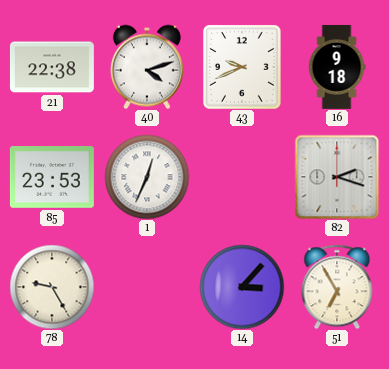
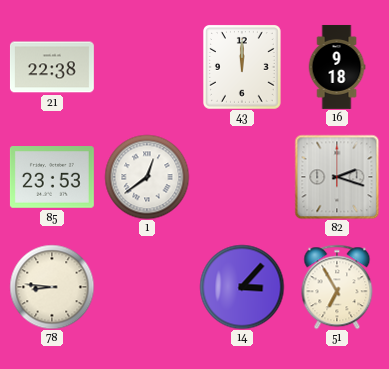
40: 4:12 -> none
43: 9:41 -> 12:00
1: 12:34 -> 12:39
78: 9:25 -> 8:46
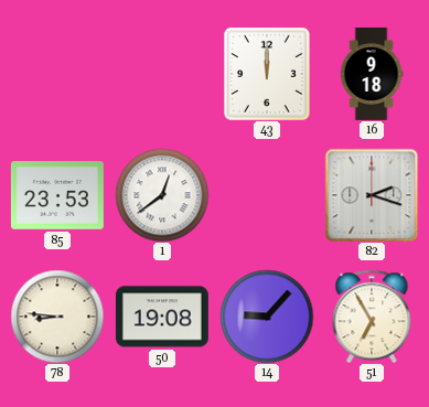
21: 22:38 -> none
50: none -> 19:08
14: 3:07 -> 9:07
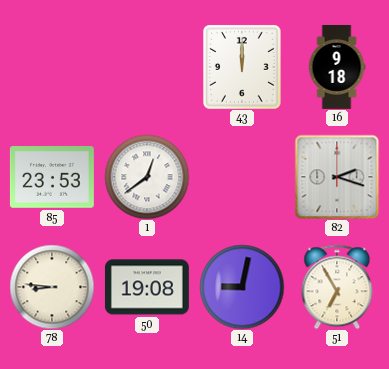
14: 9:07 -> 9:02
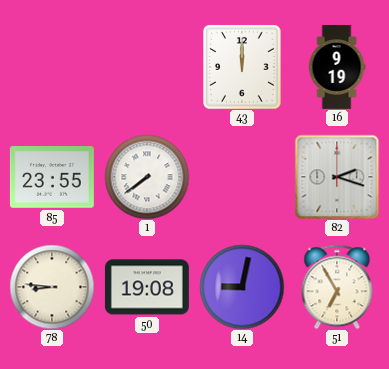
16: 9:18 -> 9:19
85: 23:53 -> 23:55
1: 12:39 -> 7:39
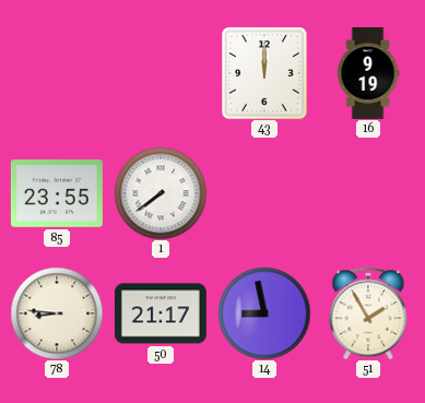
82: 2:18 -> none
50: 19:08 -> 21:17
14: 9:02 -> 8:58
51: 6:55 -> 1:55
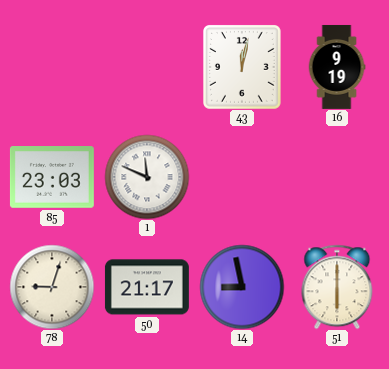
43: 12:00 -> 12:02
85: 23:55 -> 23:03
1: 7:39 -> 11:49
78: 8:46 -> 9:03
51: 1:55 -> 6:00
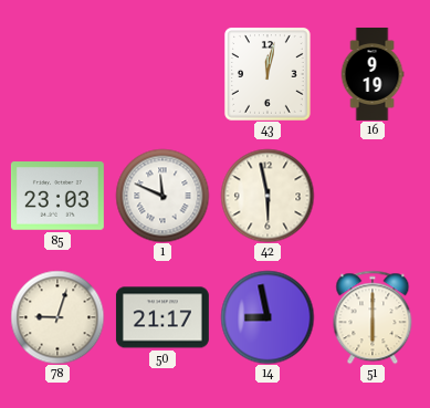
42: none -> 5:58
